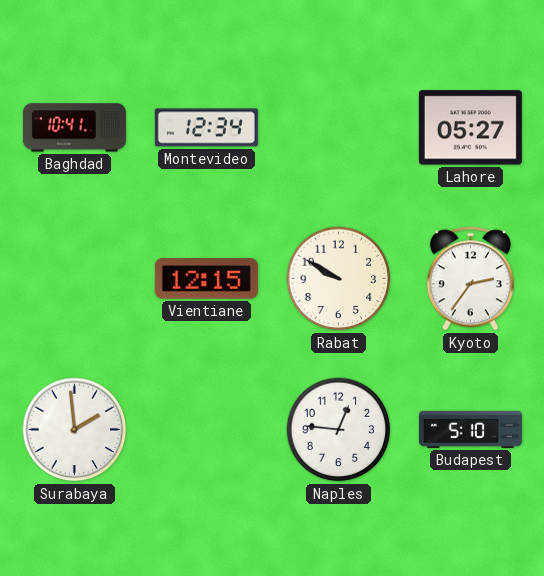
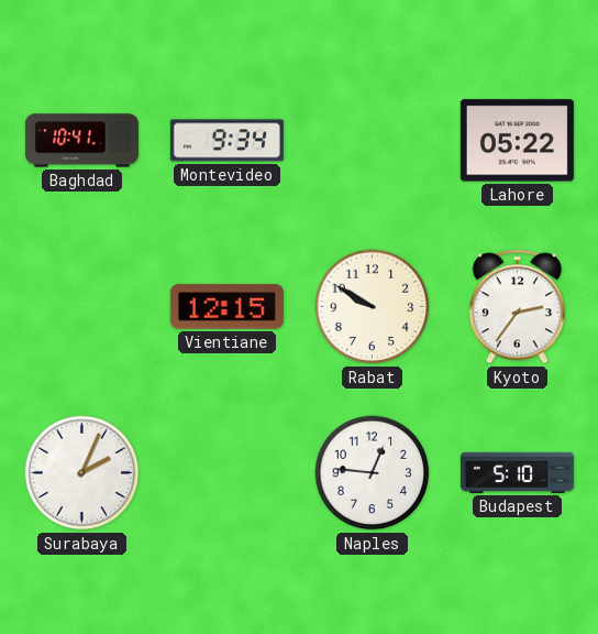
Montevideo: 12:34 -> 9:34
Lahore: 05:27 -> 05:22
Surabaya: 1:59 -> 2:04
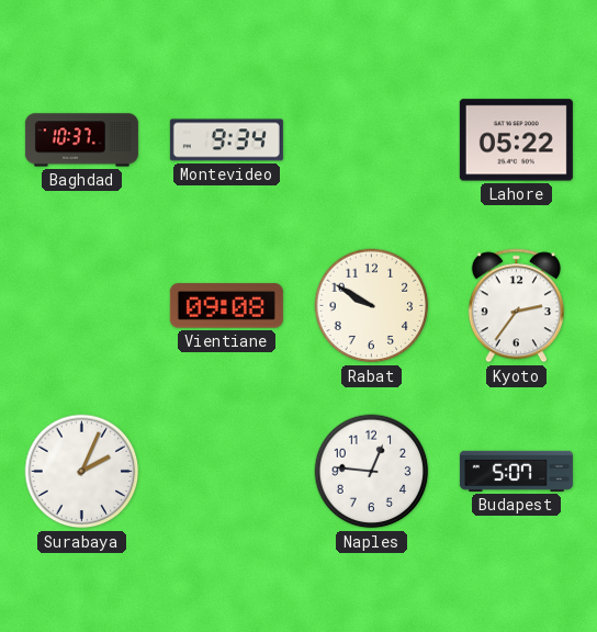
Baghdad: 10:41 -> 10:37
Vientiane: 12:15 -> 09:08
Budapest: 5:10 -> 5:07
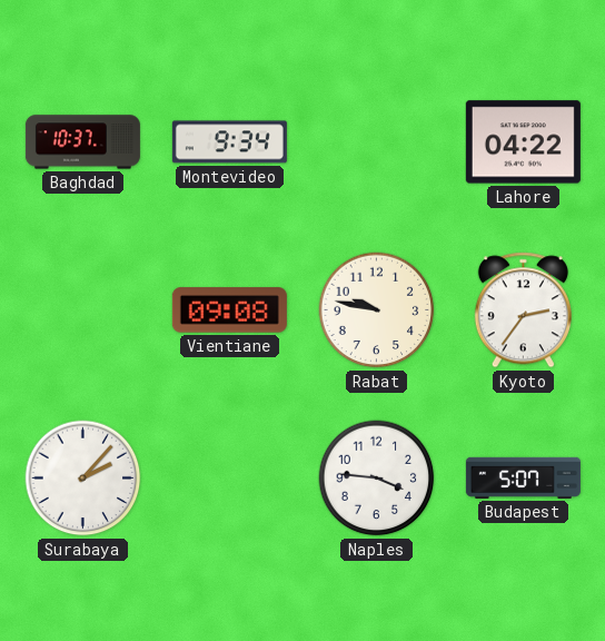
Lahore: 05:22 -> 04:22
Rabat: 9:50 -> 9:47
Surabaya: 2:04 -> 2:07
Naples: 12:46 -> 3:46
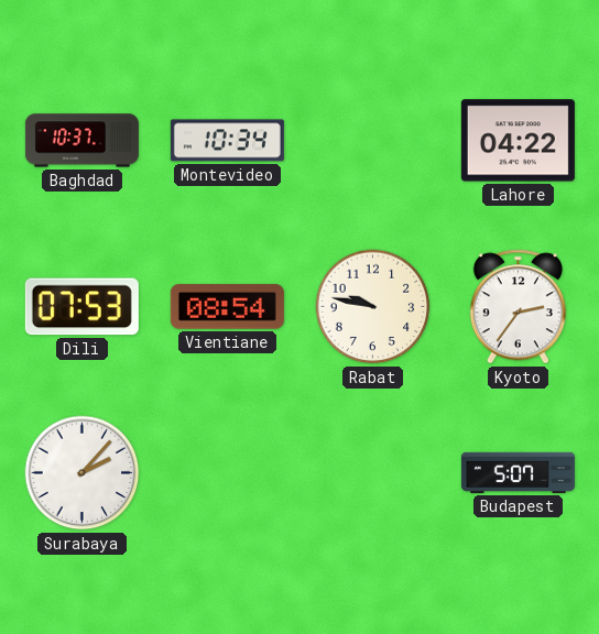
Montevideo: 9:34 -> 10:34
Dili: none -> 07:53
Vientiane: 09:08 -> 08:54
Naples: 3:46 -> none
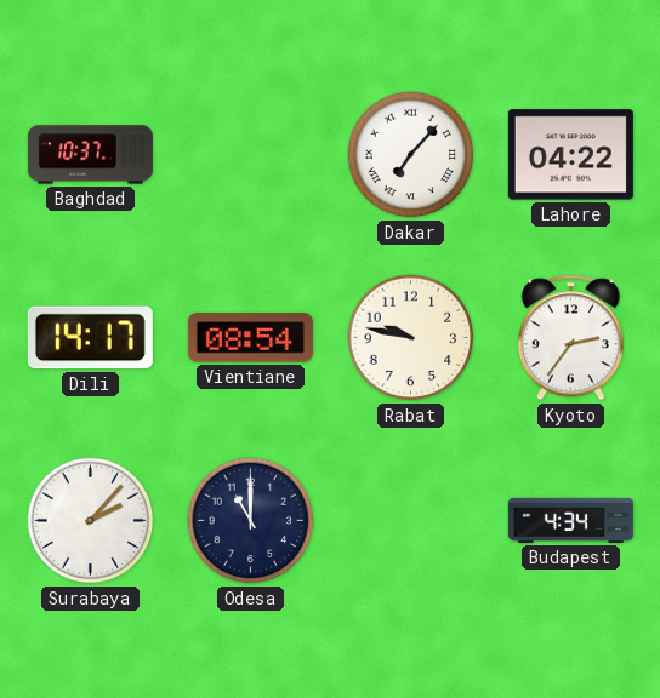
Montevideo: 10:34 -> none
Dakar: none -> 7:07
Dili: 07:53 -> 14:17
Odesa: none -> 11:00
Budapest: 5:07 -> 4:34
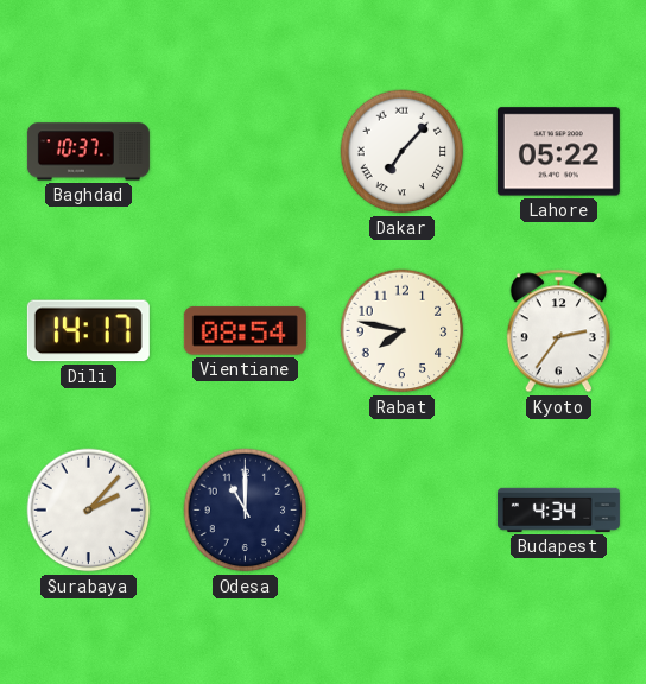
Lahore: 04:22 -> 05:22
Rabat: 9:47 -> 7:47
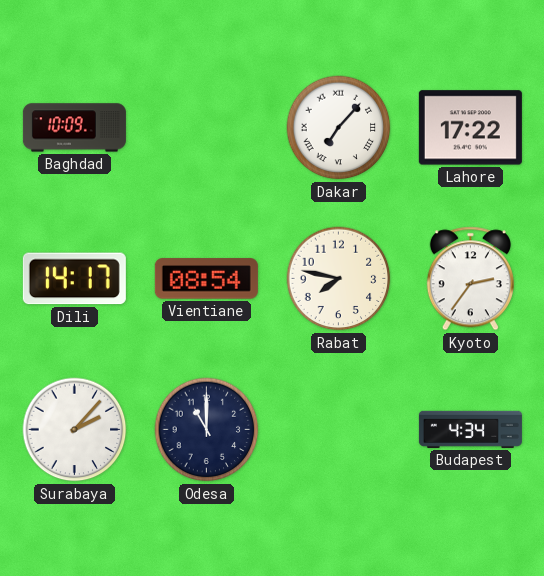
Baghdad: 10:37 -> 10:09
Lahore: 05:22 -> 17:22
